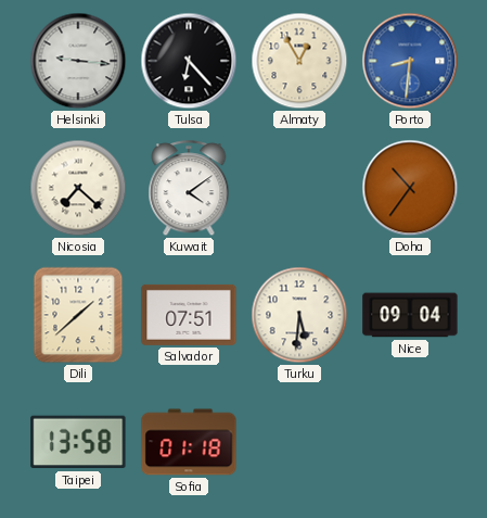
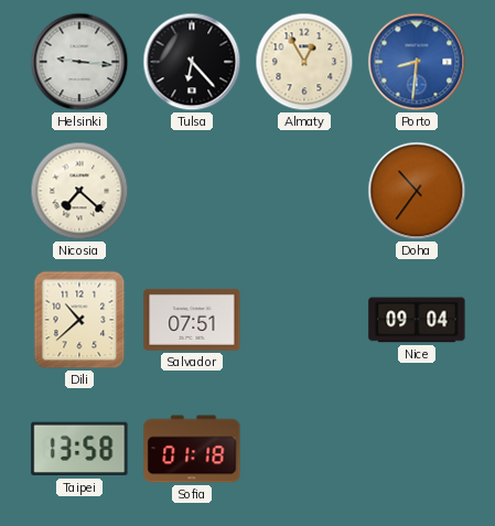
Kuwait: 4:09 -> none
Dili: 1:38 -> 10:38
Turku: 5:31 -> none
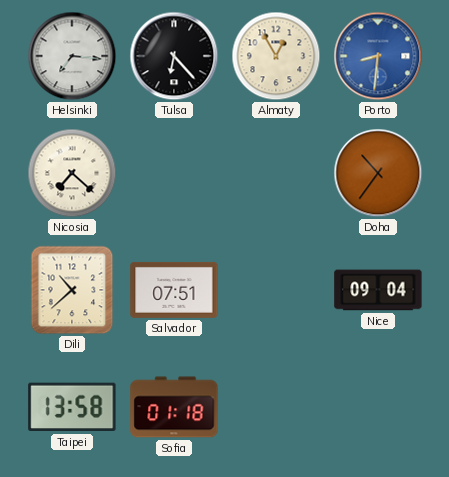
Helsinki: 9:16 -> 7:16
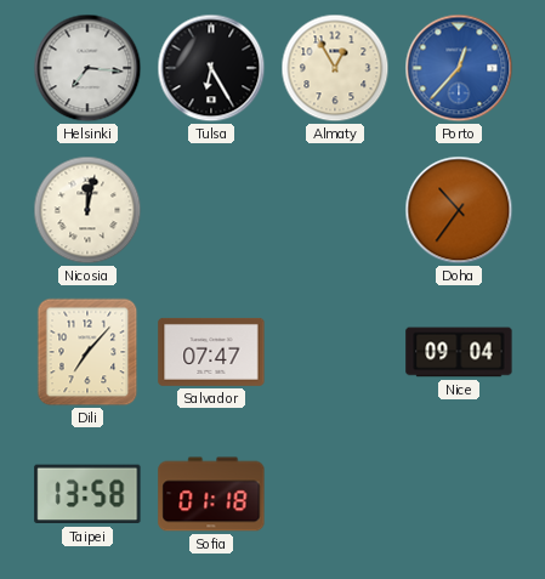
Tulsa: 6:23 -> 6:25
Porto: 8:31 -> 12:37
Nicosia: 7:22 -> 12:02
Dili: 10:38 -> 7:07
Salvador: 07:51 -> 07:47
